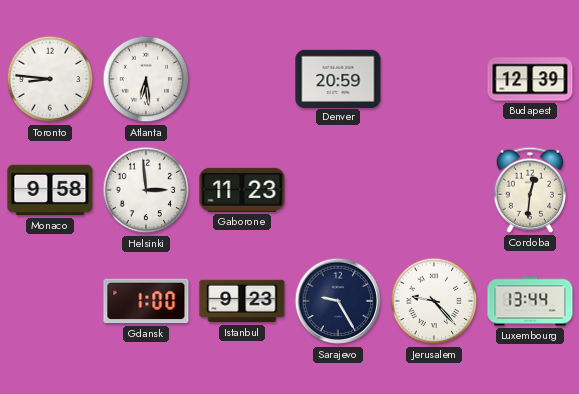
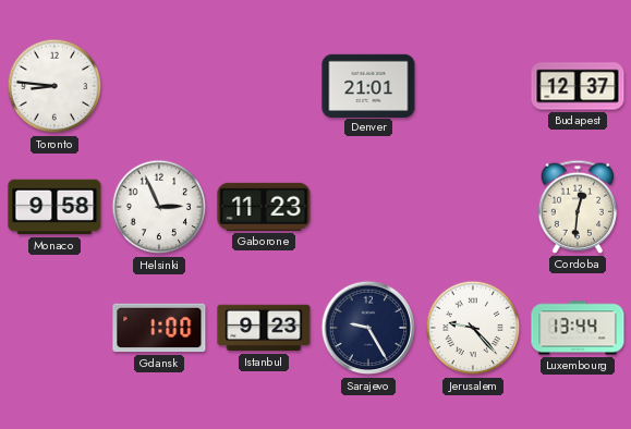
Atlanta: 6:29 -> none
Denver: 20:59 -> 21:01
Budapest: 12:39 -> 12:37
Helsinki: 2:59 -> 2:56
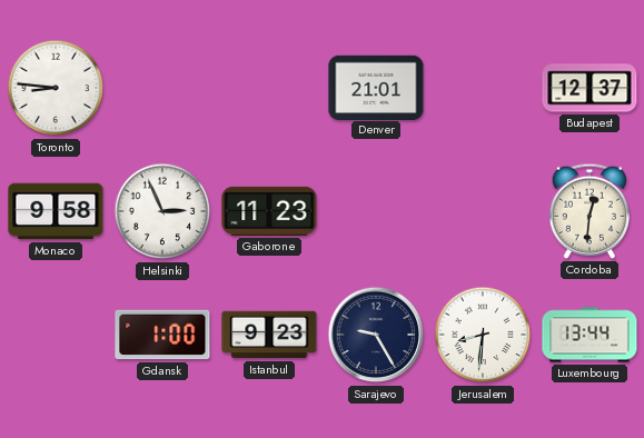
Jerusalem: 9:23 -> 8:31
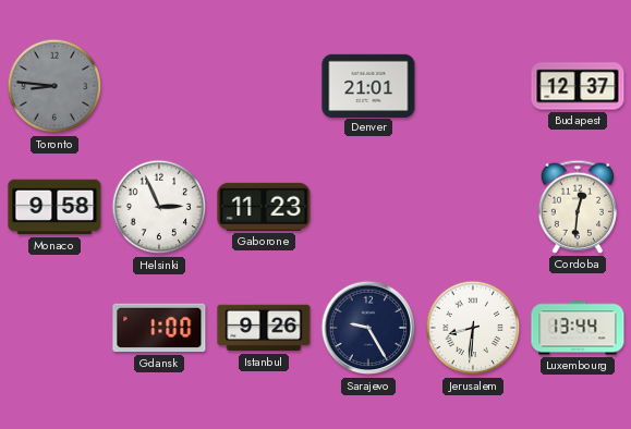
Toronto dial: white -> grey
Istanbul: 9:23 -> 9:26
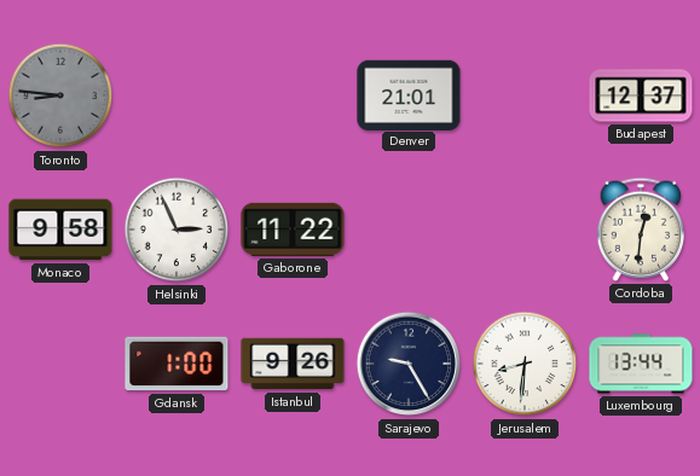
Gaborone: 11:23 -> 11:22
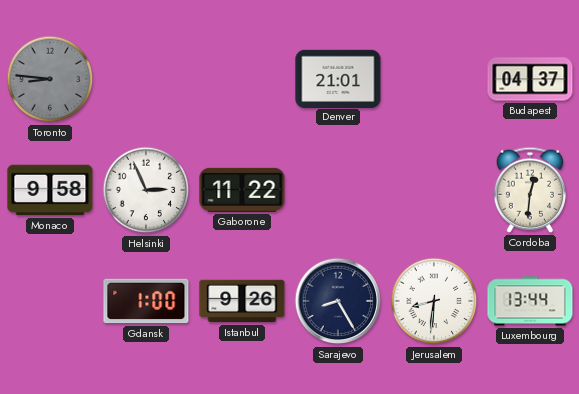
Budapest: 12:37 -> 04:37
Sarajevo: 9:25 -> 8:25
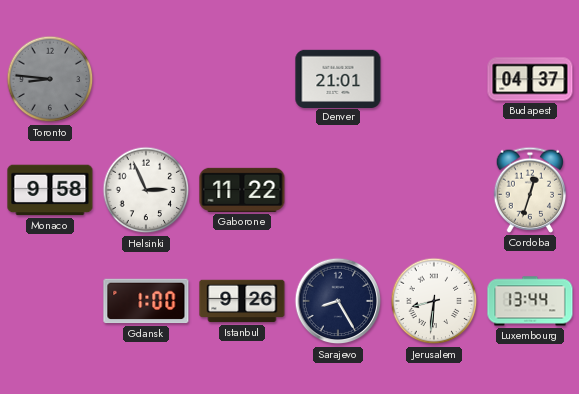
Cordoba: 12:31 -> 12:33
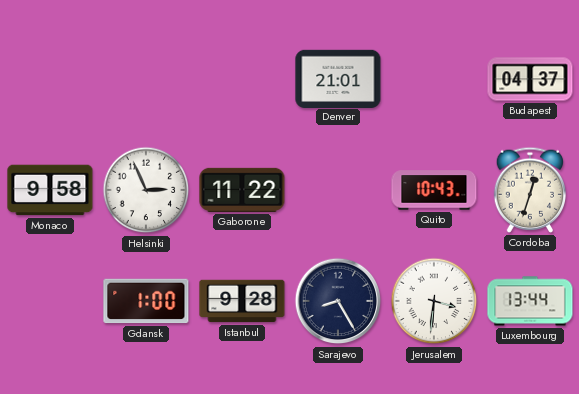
Toronto: 8:46 -> none
Quito: none -> 10:43
Istanbul: 9:26 -> 9:28
Jerusalem: 8:31 -> 3:31
